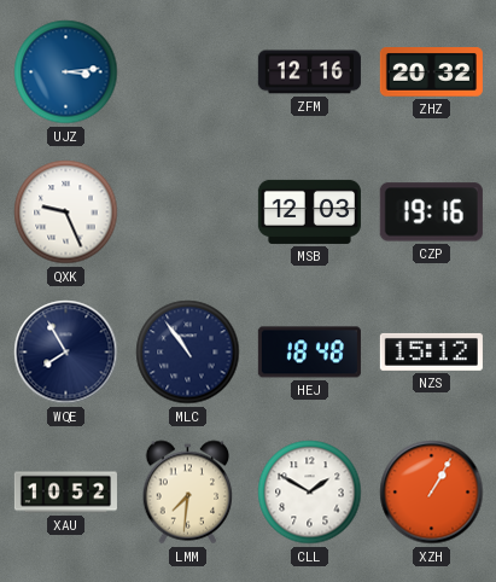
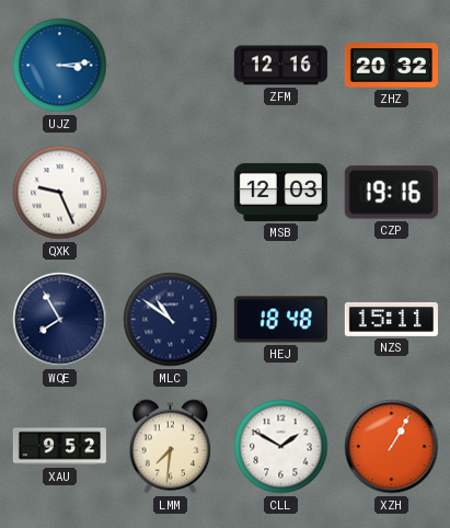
MLC: 10:54 -> 10:51
NZS: 15:12 -> 15:11
XAU: 10:52 -> 9:52
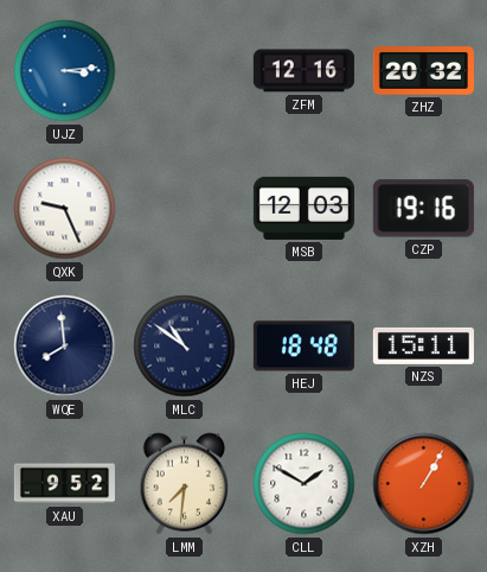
WQE: 7:55 -> 7:59
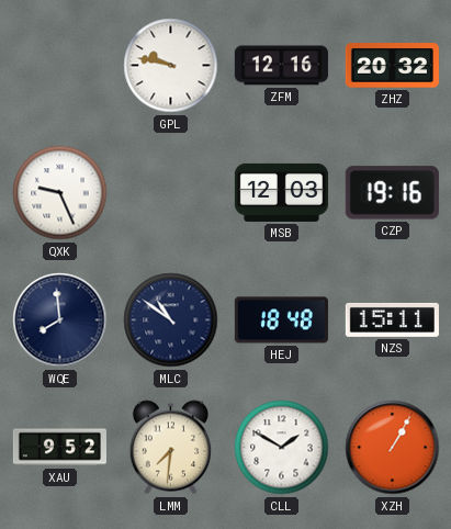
UJZ: 3:14 -> none
GPL: none -> 9:47
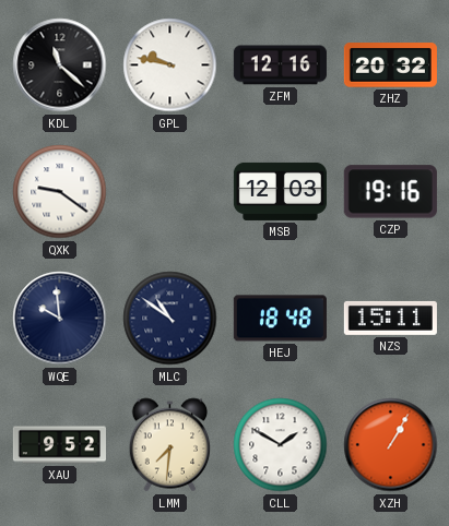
KDL: none -> 11:22
QXK: 9:26 -> 9:21
WQE: 7:59 -> 9:59
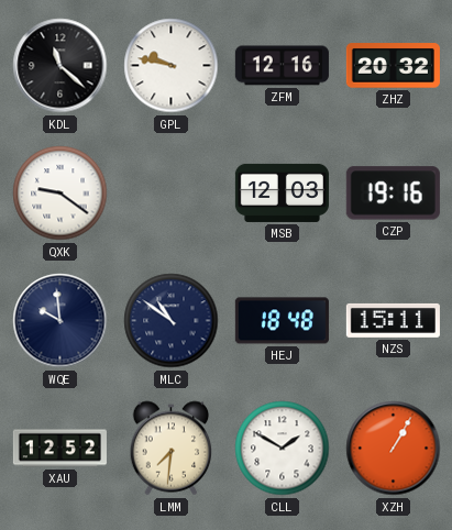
XAU: 9:52 -> 12:52
